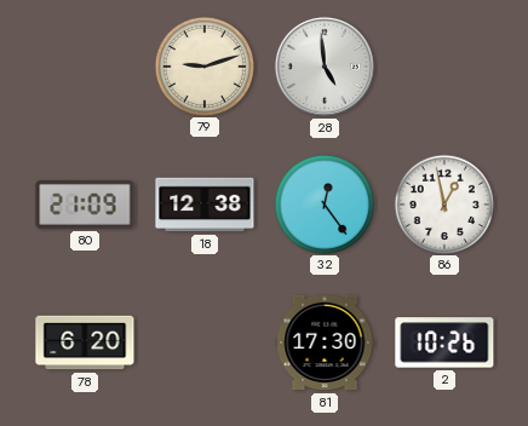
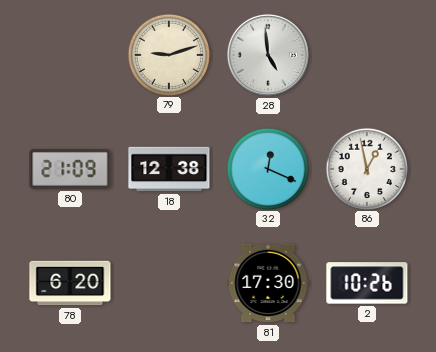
32: 12:24 -> 12:19
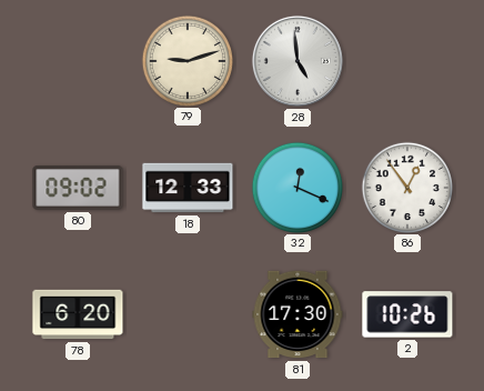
80: 21:09 -> 09:02
18: 12:38 -> 12:33
86: 12:58 -> 12:54
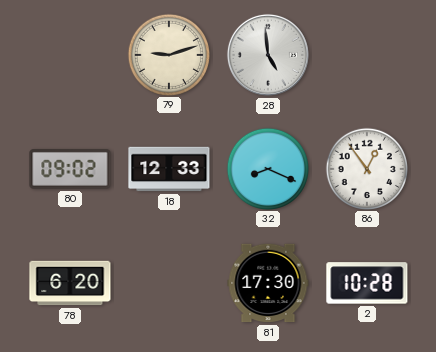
32: 12:19 -> 8:19
2: 10:26 -> 10:28
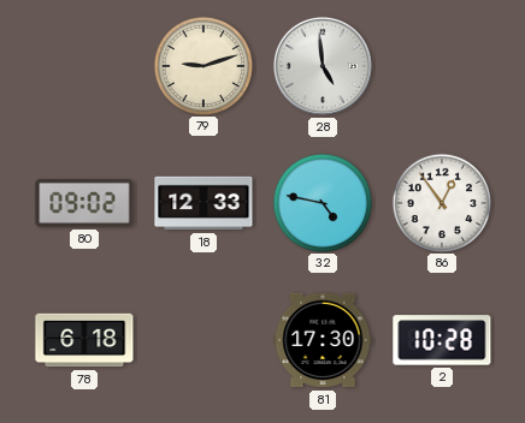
32: 8:19 -> 4:47
78: 6:20 -> 6:18
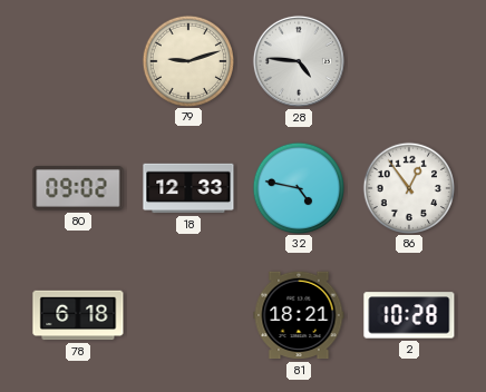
28: 4:59 -> 4:46
81: 17:30 -> 18:21
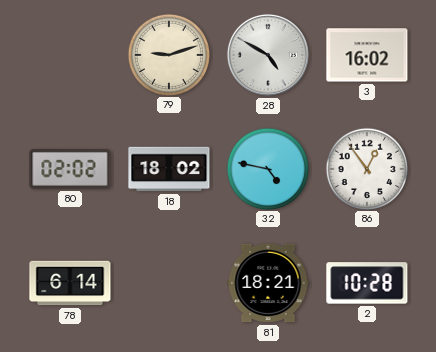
28: 4:46 -> 4:50
3: none -> 16:02
80: 09:02 -> 02:02
18: 12:33 -> 18:02
78: 6:18 -> 6:14
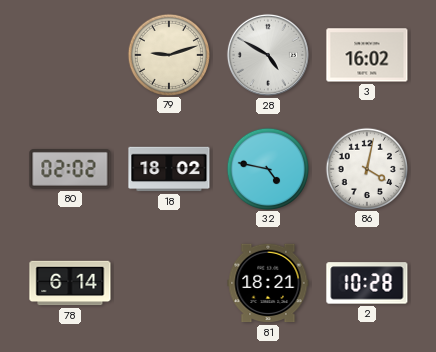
86: 12:54 -> 4:02
